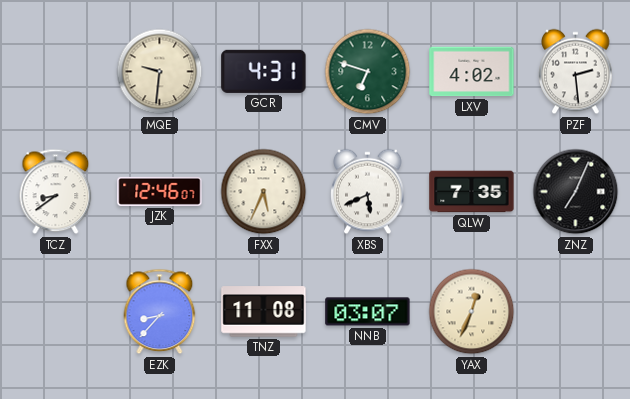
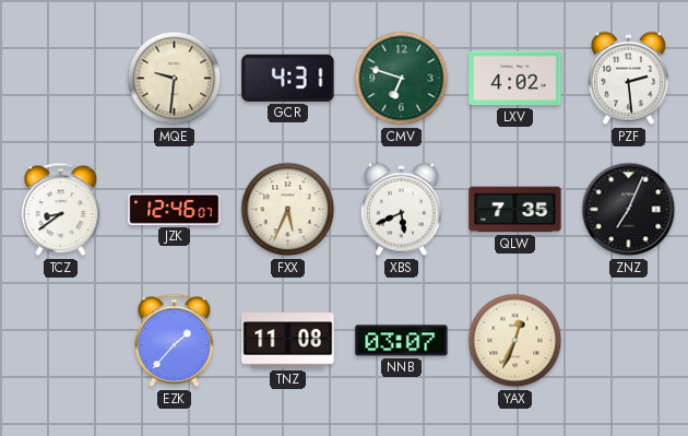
EZK: 8:37 -> 1:37
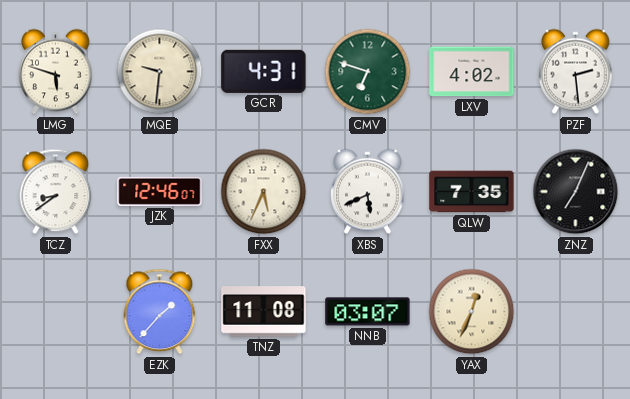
LMG: none -> 5:48
